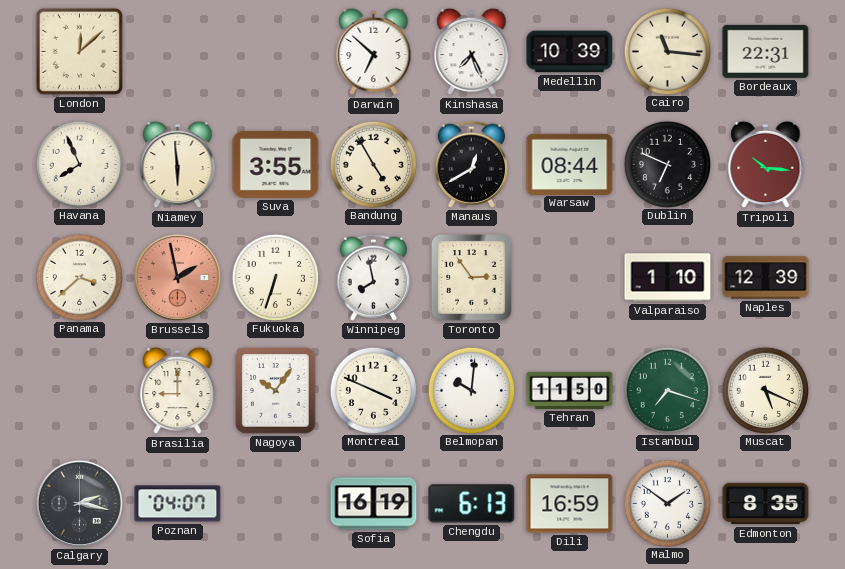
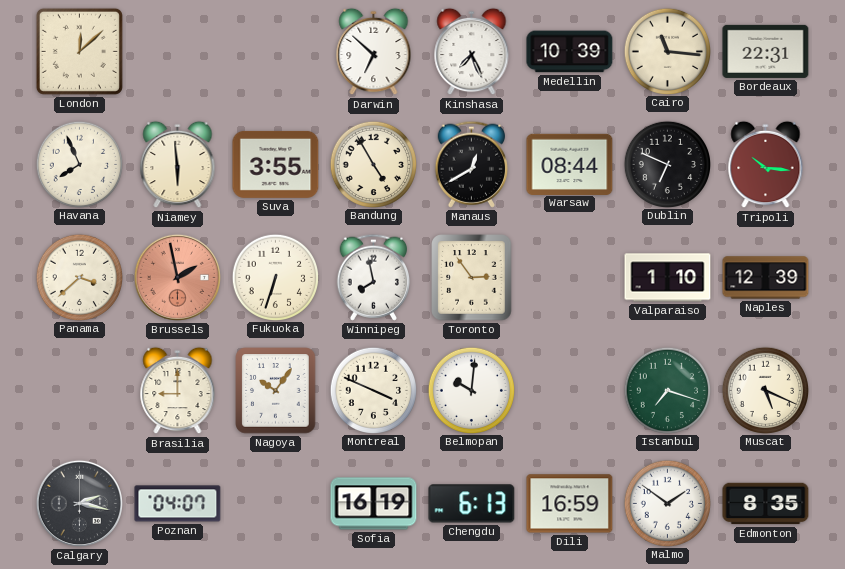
Tehran: 11:50 -> none
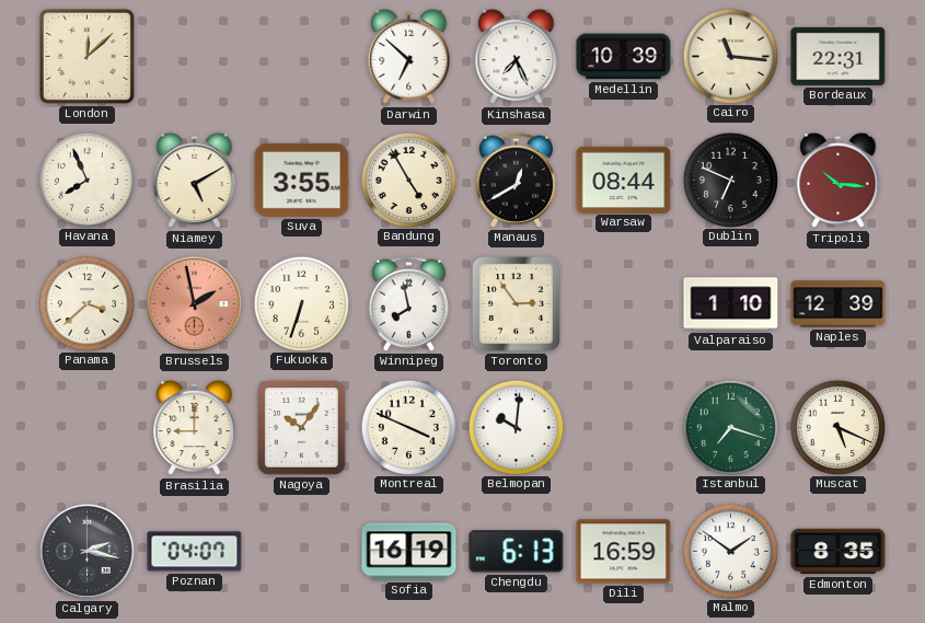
Niamey: 5:59 -> 5:10
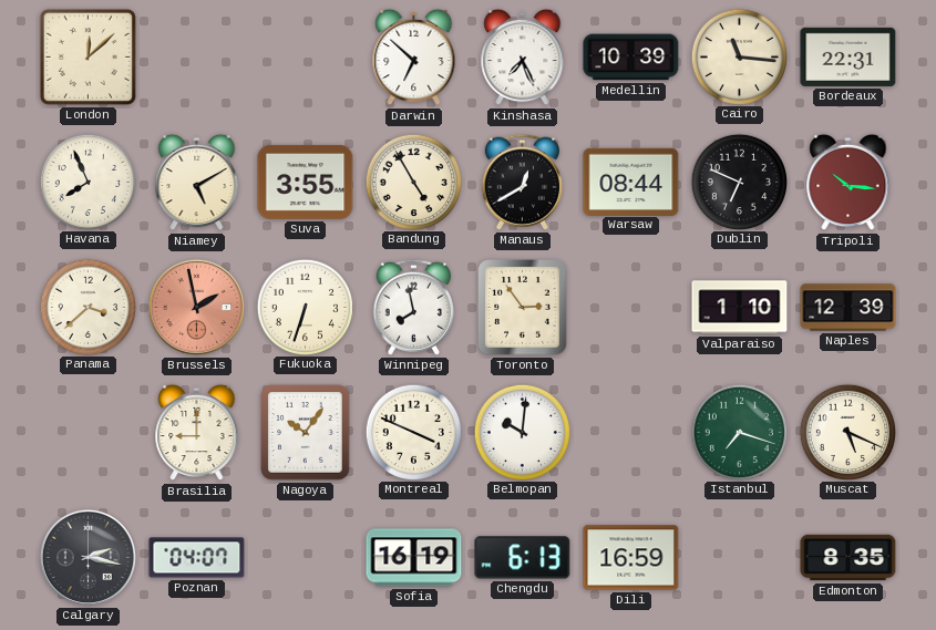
Malmo: 1:51 -> none
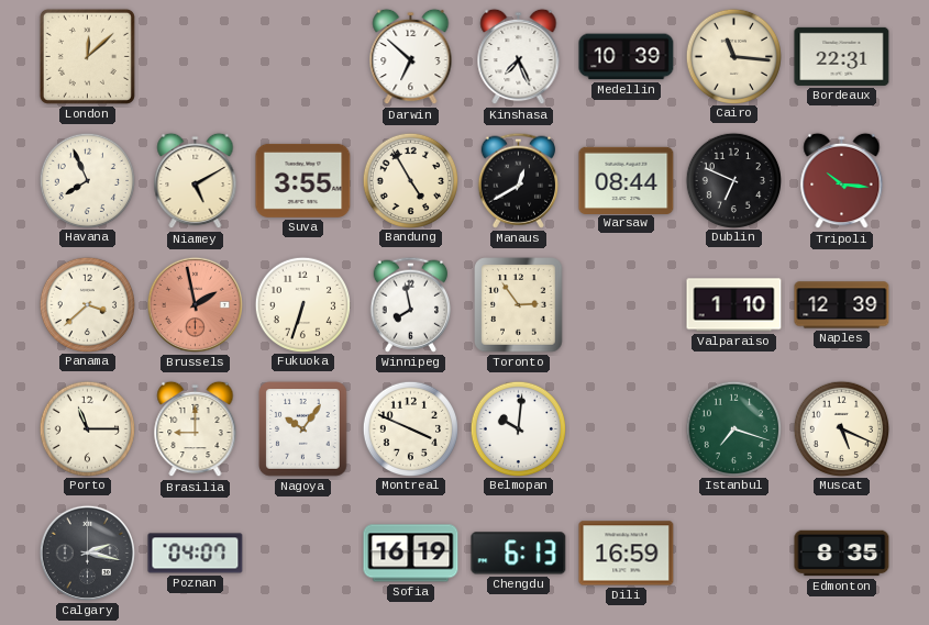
Porto: none -> 11:15
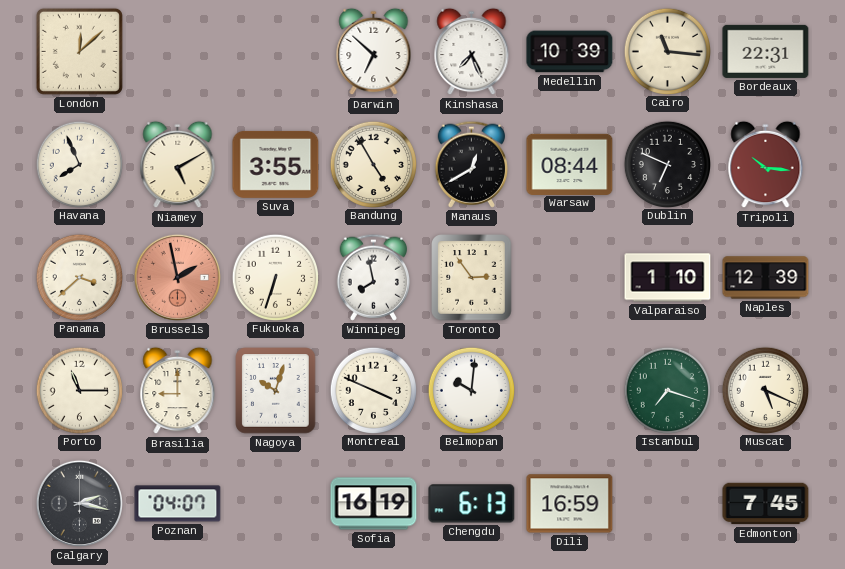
Nagoya: 10:06 -> 10:03
Edmonton: 8:35 -> 7:45
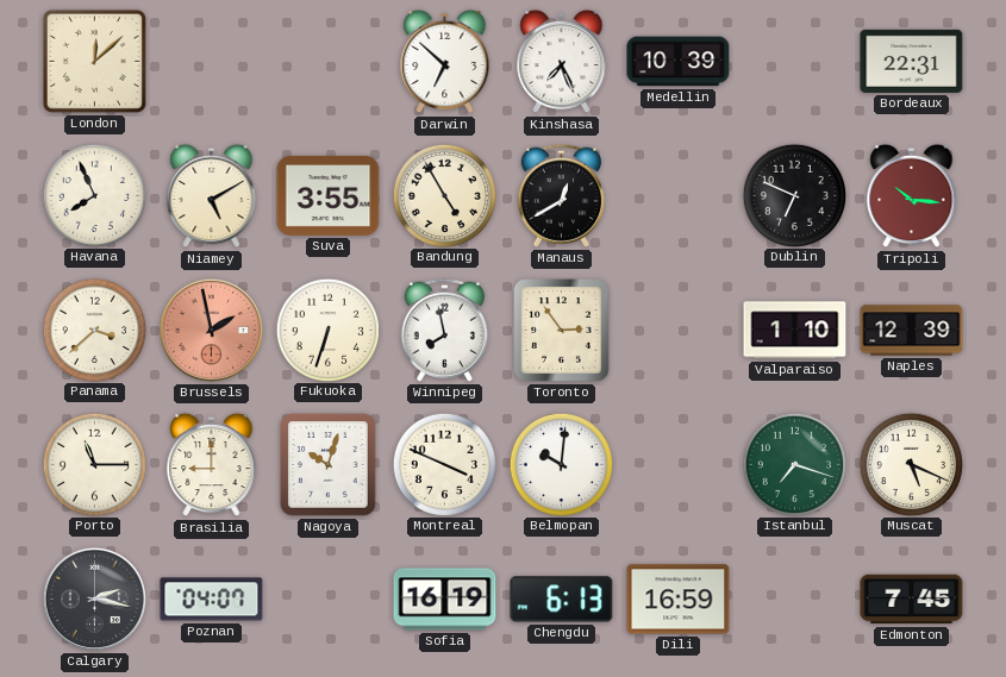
Cairo: 11:16 -> none
Warsaw: 08:44 -> none
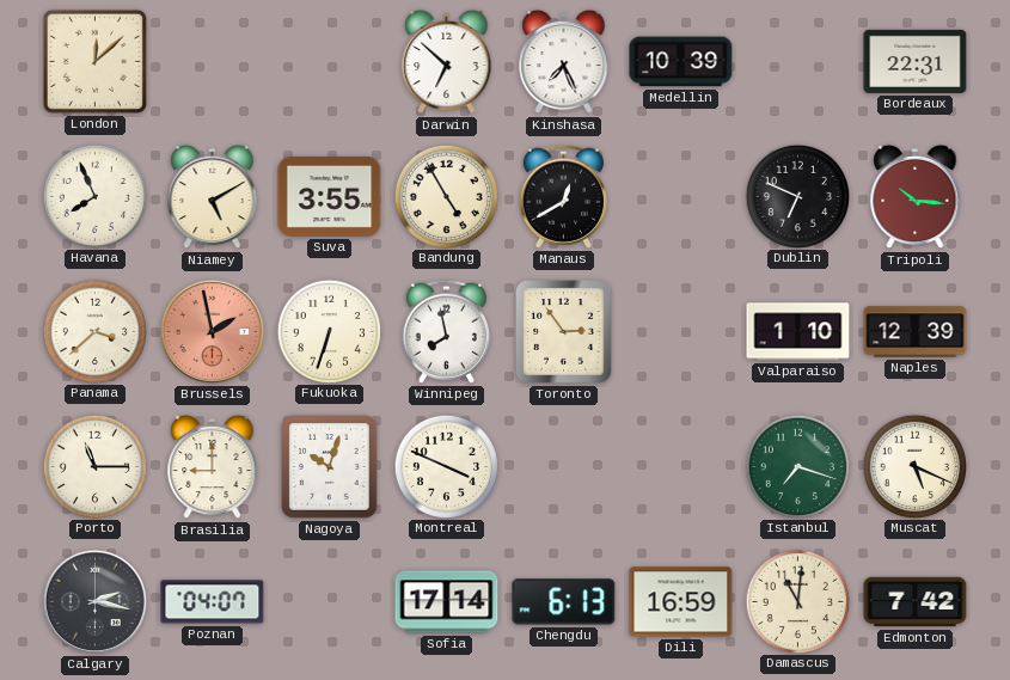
Belmopan: 10:01 -> none
Sofia: 16:19 -> 17:14
Damascus: none -> 11:01
Edmonton: 7:45 -> 7:42
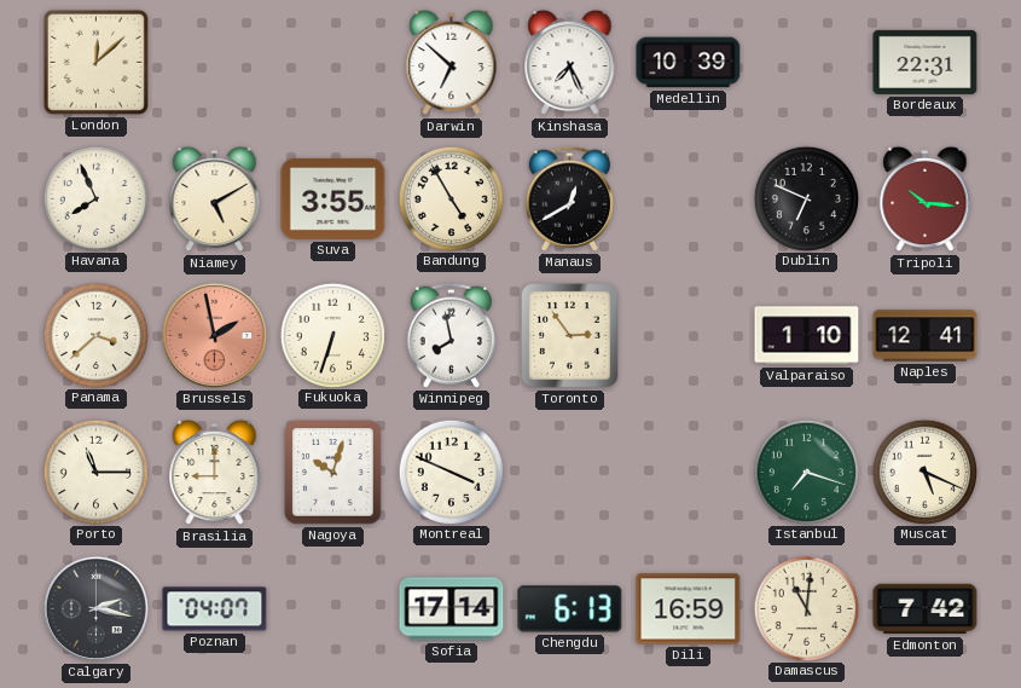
Naples: 12:39 -> 12:41
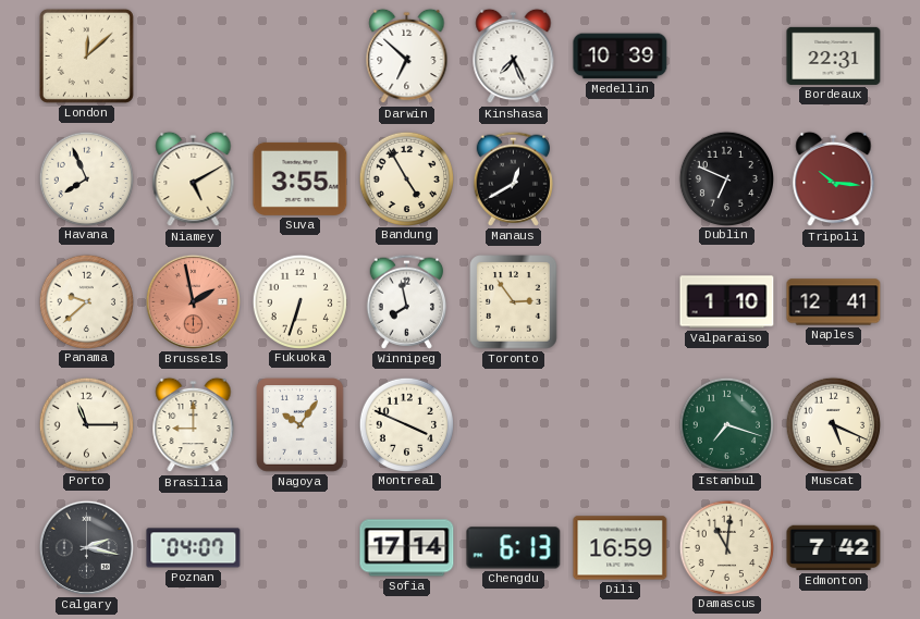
Panama: 3:38 -> 9:38
Nagoya: 10:03 -> 10:06
